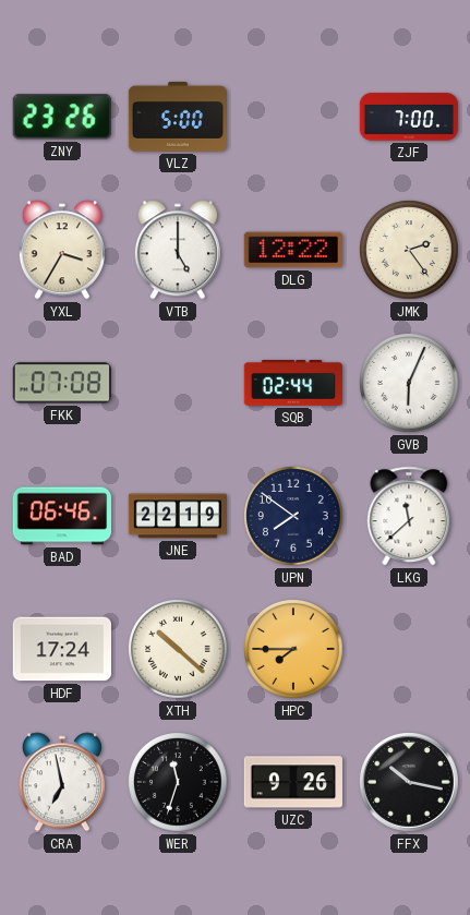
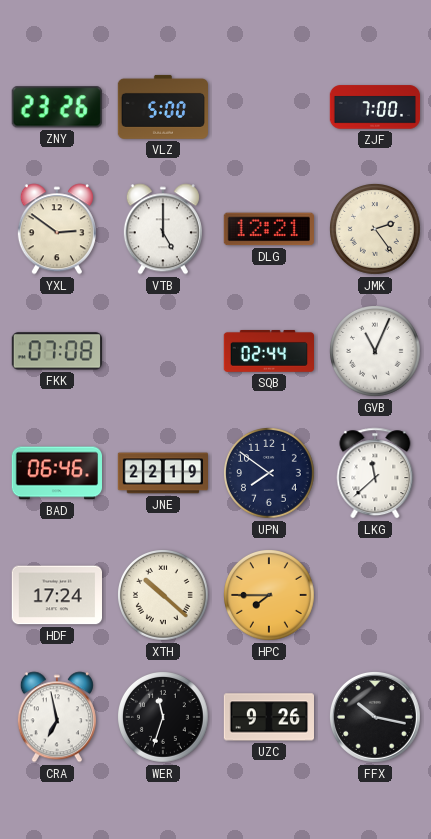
YXL: 3:35 -> 2:51
DLG: 12:22 -> 12:21
GVB: 6:04 -> 11:04
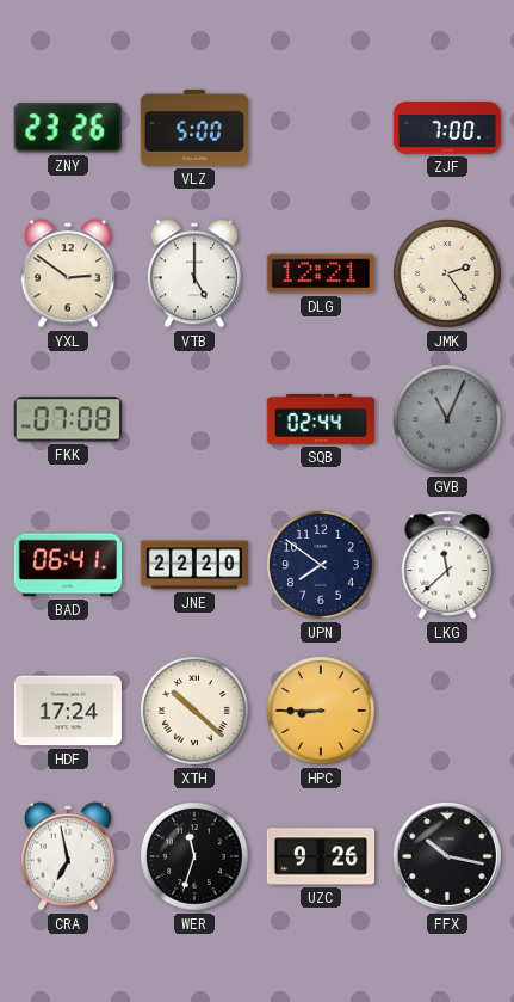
GVB dial: white -> grey
BAD: 06:46 -> 06:41
JNE: 22:19 -> 22:20
HPC: 7:45 -> 8:45
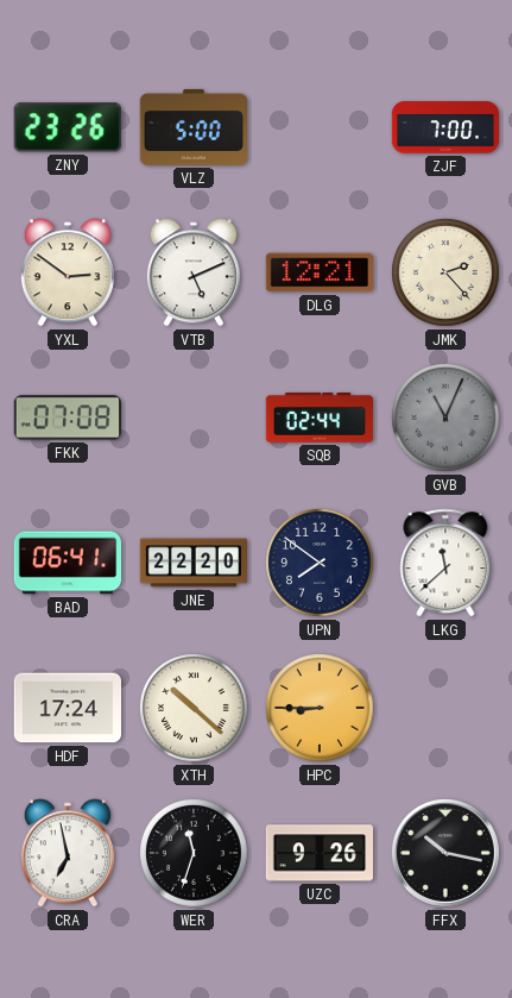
VTB: 5:00 -> 5:11
JMK: 2:24 -> 2:23
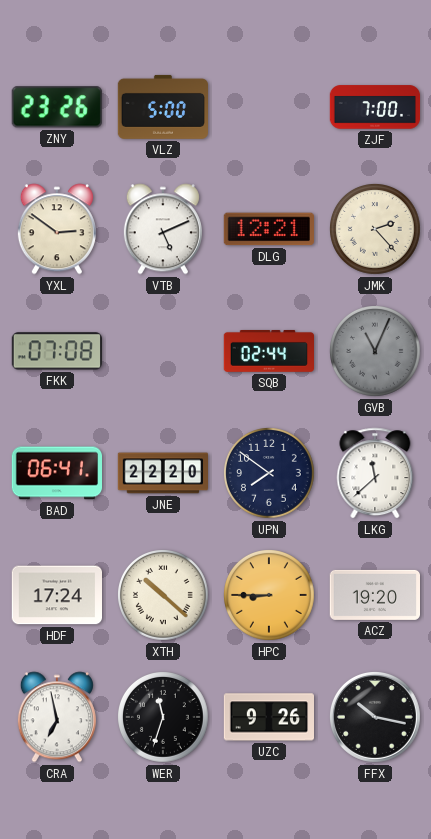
ACZ: none -> 19:20
